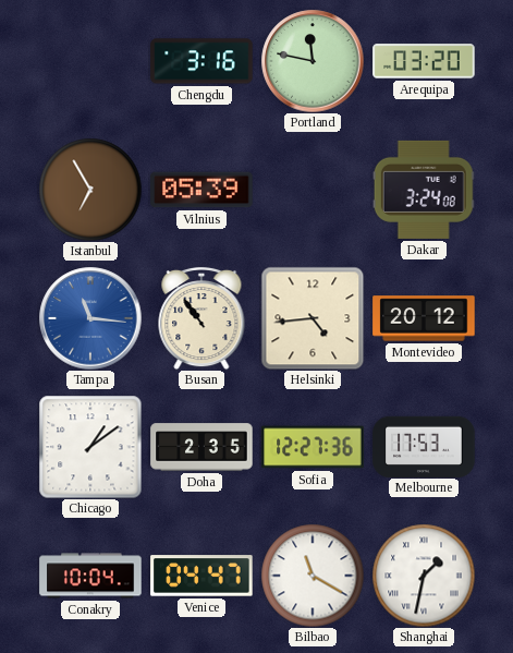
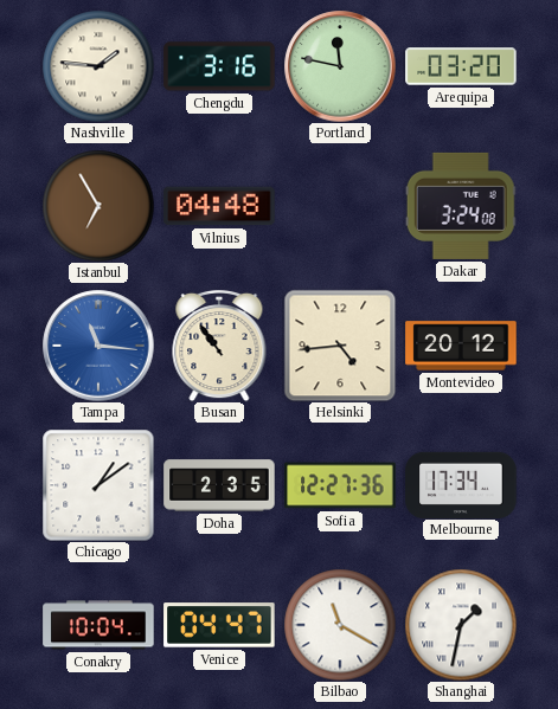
Nashville: none -> 1:46
Vilnius: 05:39 -> 04:48
Melbourne: 17:53 -> 17:34
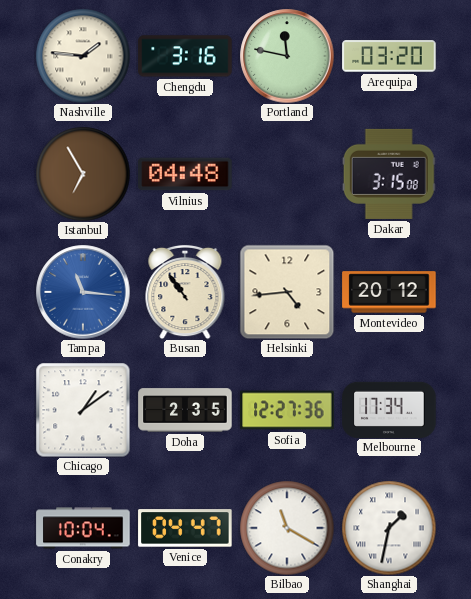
Dakar: 3:24 -> 3:15
